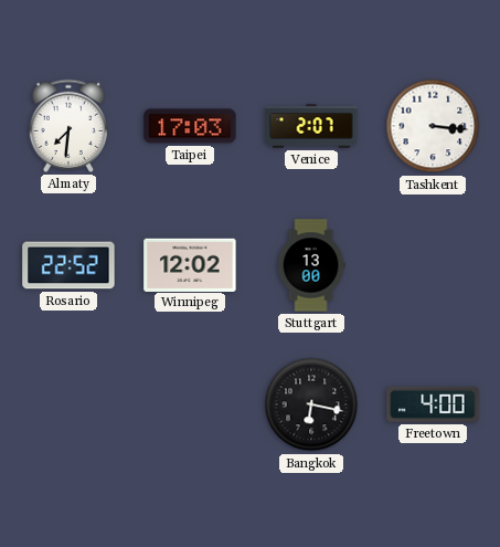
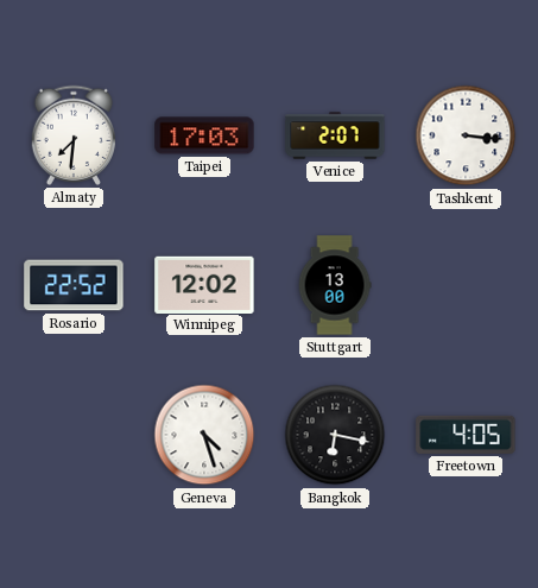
Geneva: none -> 4:27
Freetown: 4:00 -> 4:05
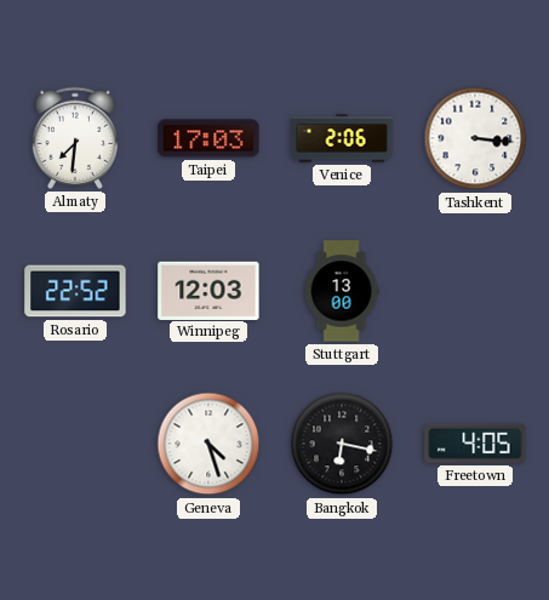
Venice: 2:07 -> 2:06
Winnipeg: 12:02 -> 12:03
